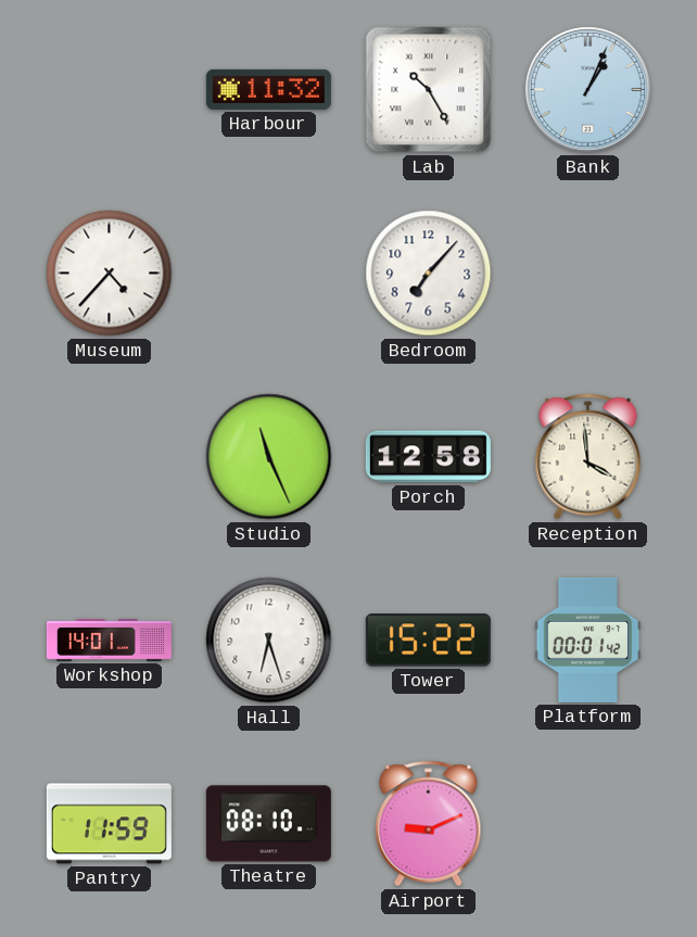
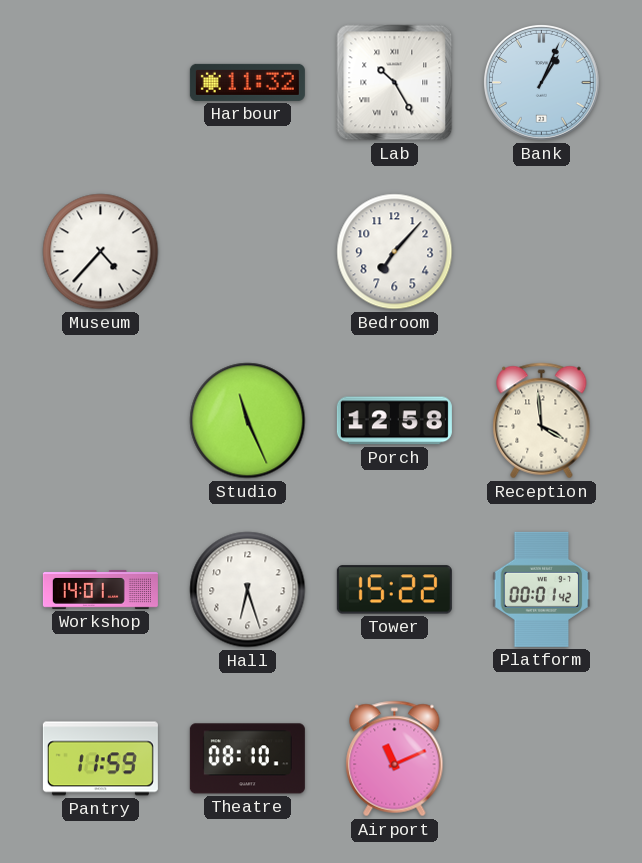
Airport: 9:11 -> 11:11
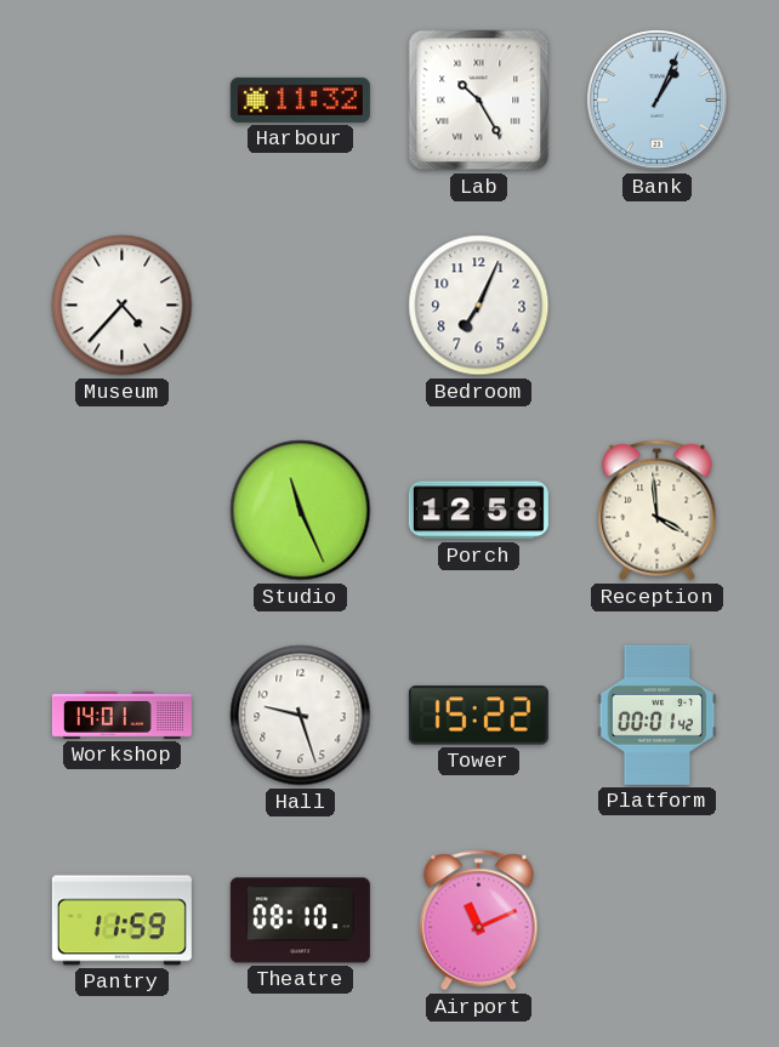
Bedroom: 7:07 -> 7:04
Hall: 6:27 -> 9:27
